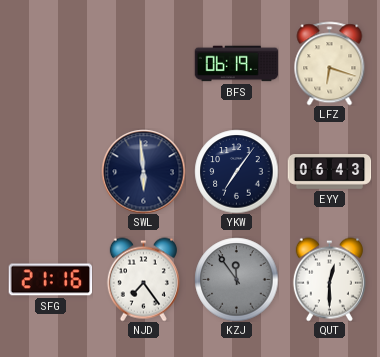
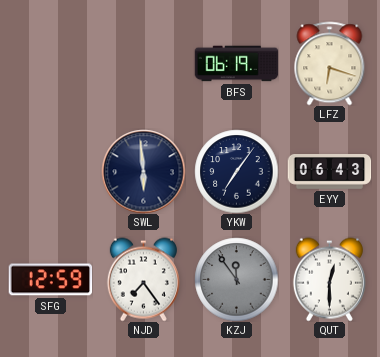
SFG: 21:16 -> 12:59
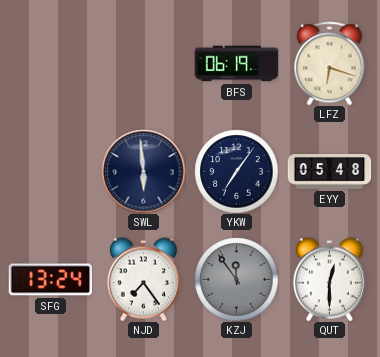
EYY: 06:43 -> 05:48
SFG: 12:59 -> 13:24
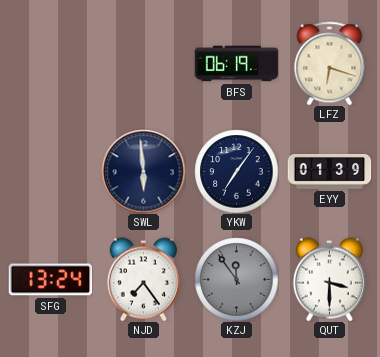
EYY: 05:48 -> 01:39
QUT: 12:30 -> 3:30
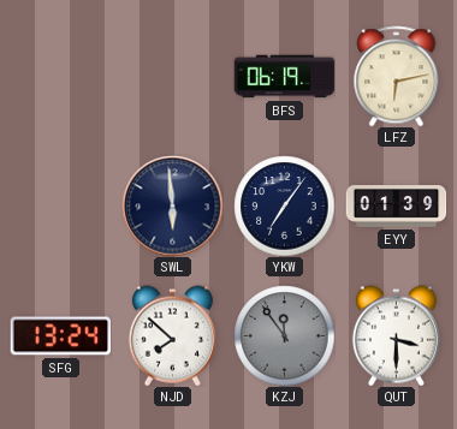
LFZ: 6:18 -> 6:13
NJD: 7:24 -> 7:52
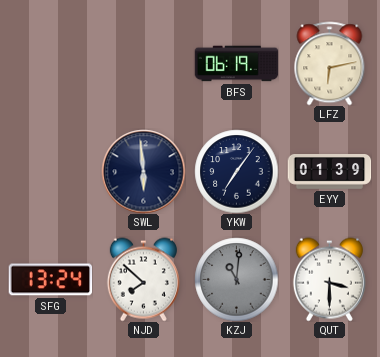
KZJ: 11:54 -> 11:01
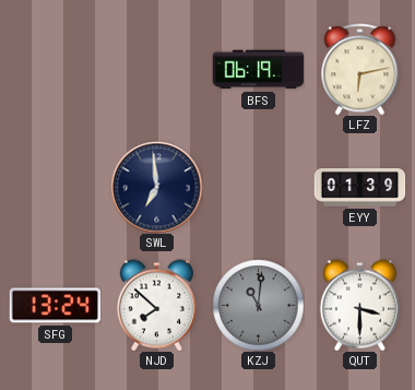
SWL: 5:59 -> 6:59
YKW: 7:06 -> none
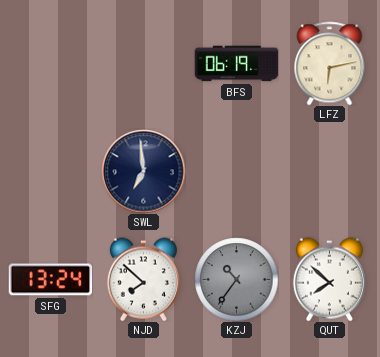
EYY: 01:39 -> none
KZJ: 11:01 -> 10:36
QUT: 3:30 -> 7:52
